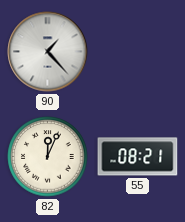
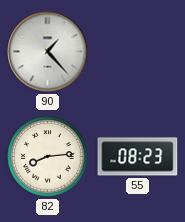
82: 12:04 -> 8:14
55: 08:21 -> 08:23
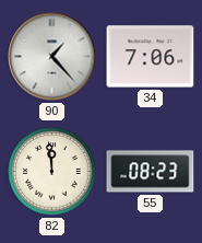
34: none -> 7:06
82: 8:14 -> 11:59
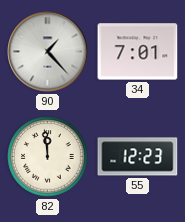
34: 7:06 -> 7:01
55: 08:23 -> 12:23
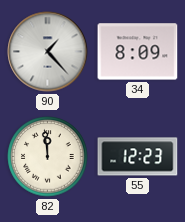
34: 7:01 -> 8:09
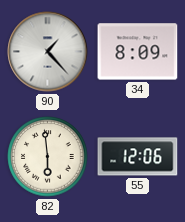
82: 11:59 -> 5:59
55: 12:23 -> 12:06
